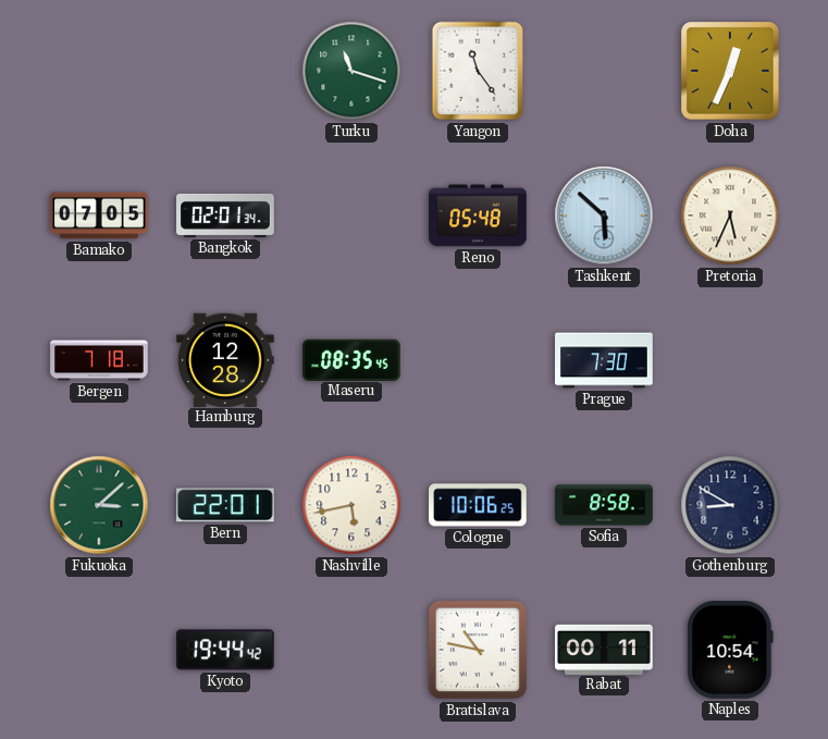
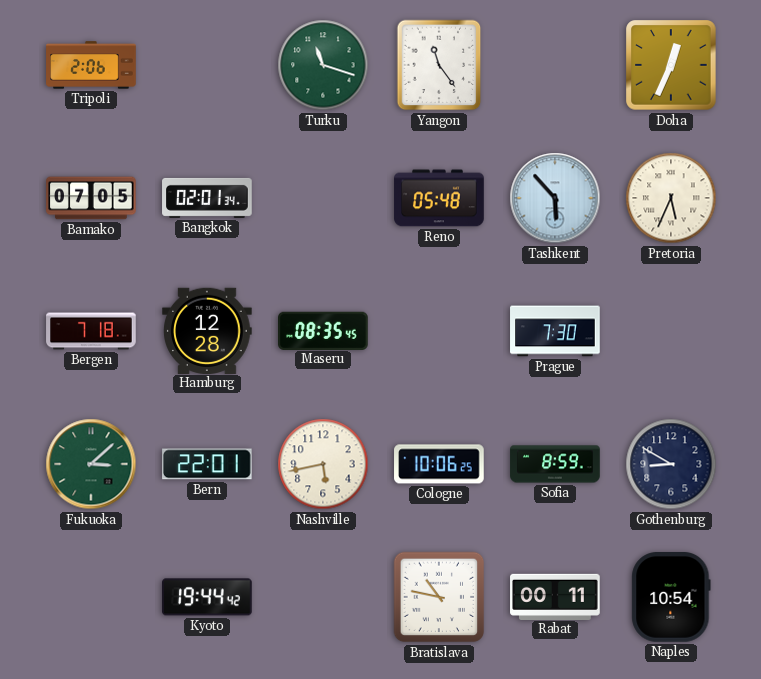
Tripoli: none -> 2:06
Tashkent: 5:52 -> 5:53
Sofia: 8:58 -> 8:59
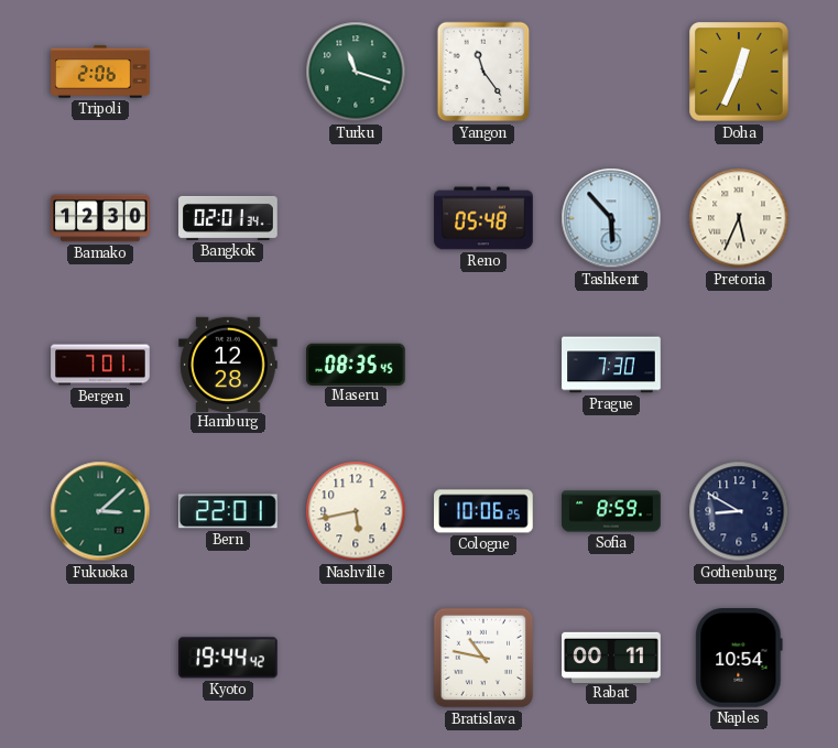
Bamako: 07:05 -> 12:30
Bergen: 7:18 -> 7:01
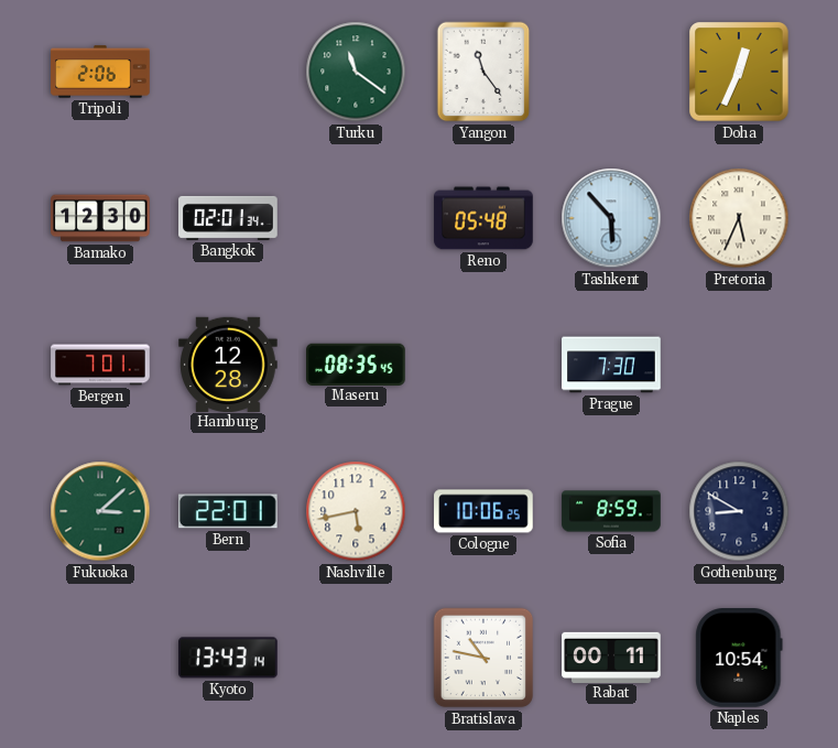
Turku: 11:18 -> 11:21
Kyoto: 19:44 -> 13:43
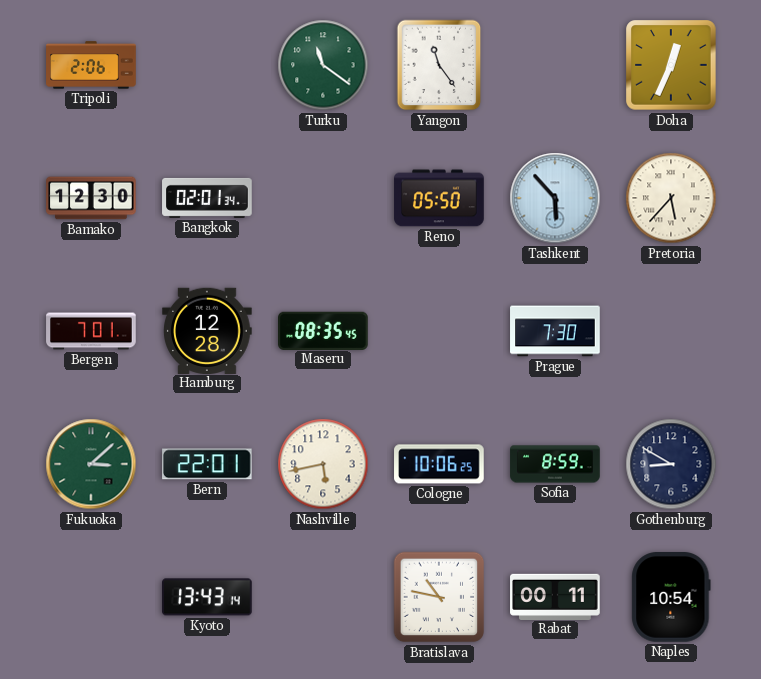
Reno: 05:48 -> 05:50
Pretoria: 5:34 -> 5:37
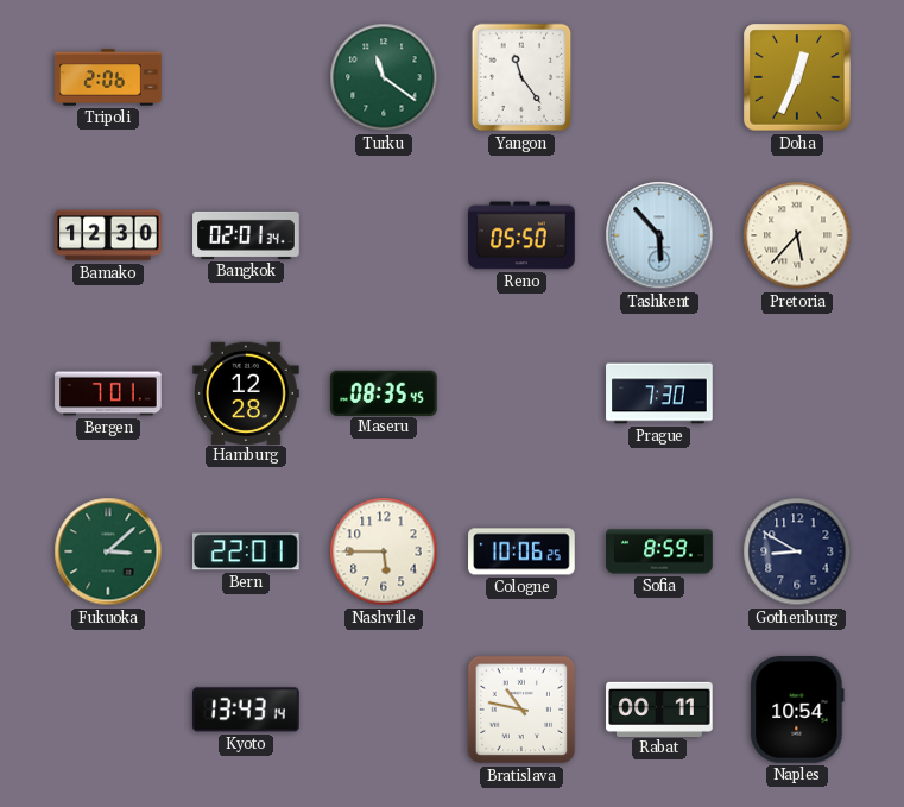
Nashville: 5:43 -> 5:45
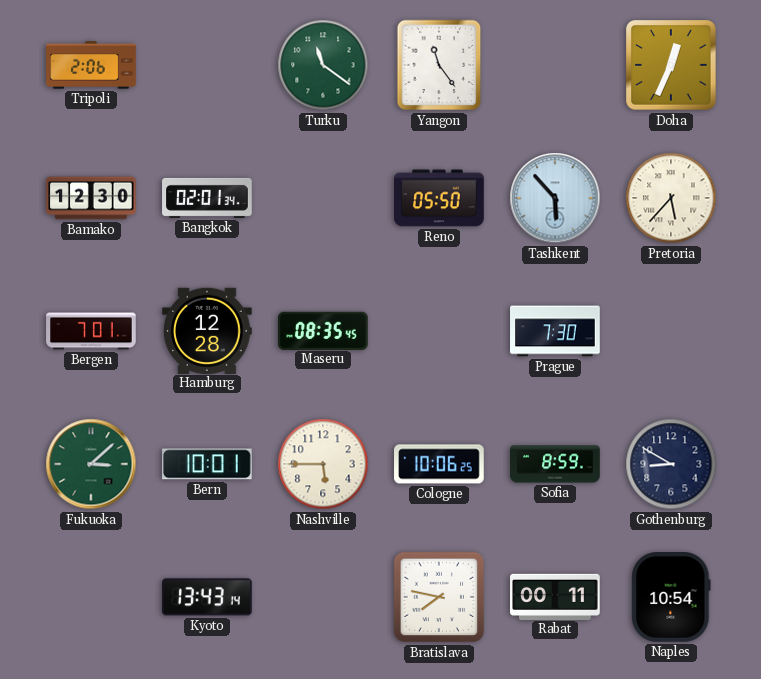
Bern: 22:01 -> 10:01
Bratislava: 10:47 -> 7:47
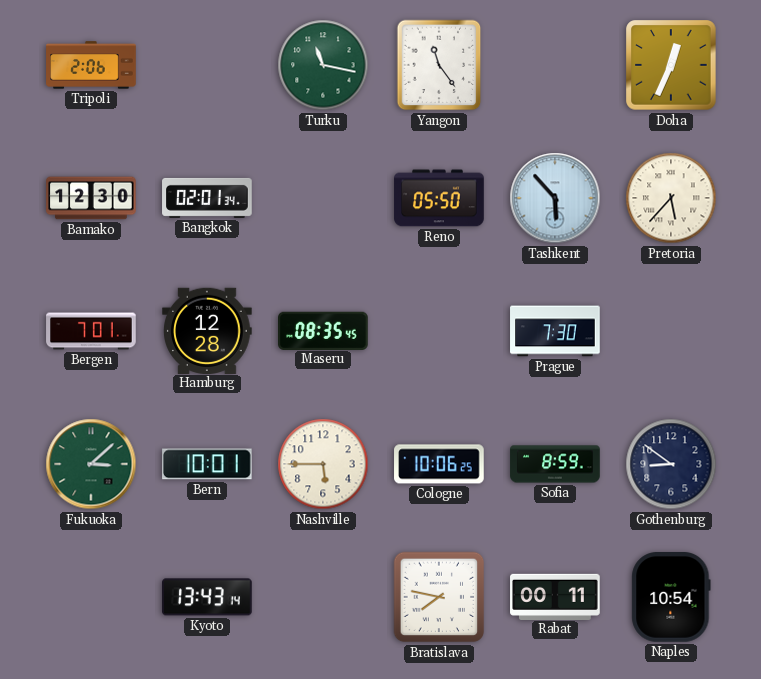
Turku: 11:21 -> 11:17
Gothenburg: 8:50 -> 8:51
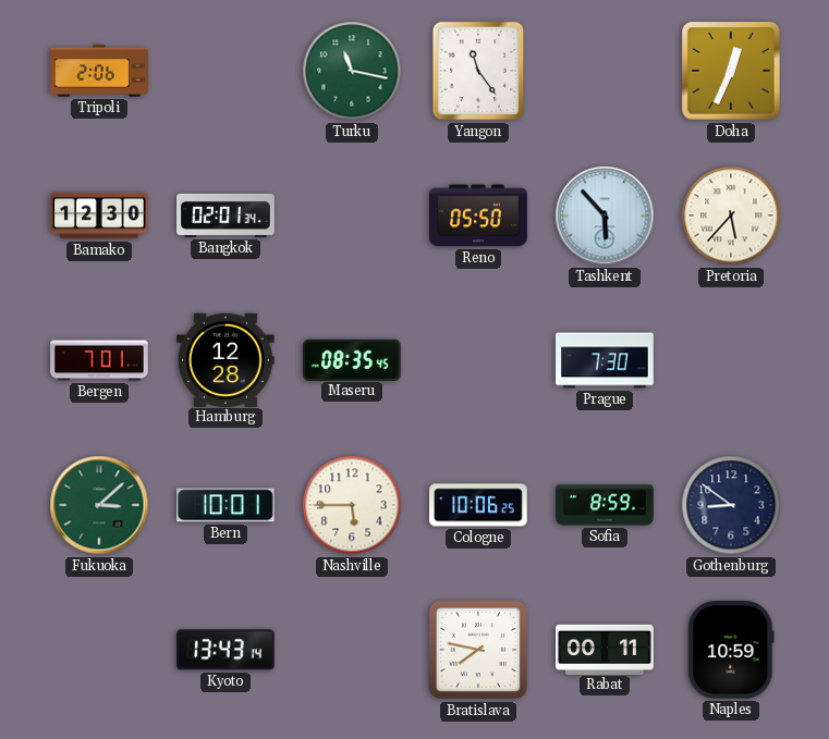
Naples: 10:54 -> 10:59
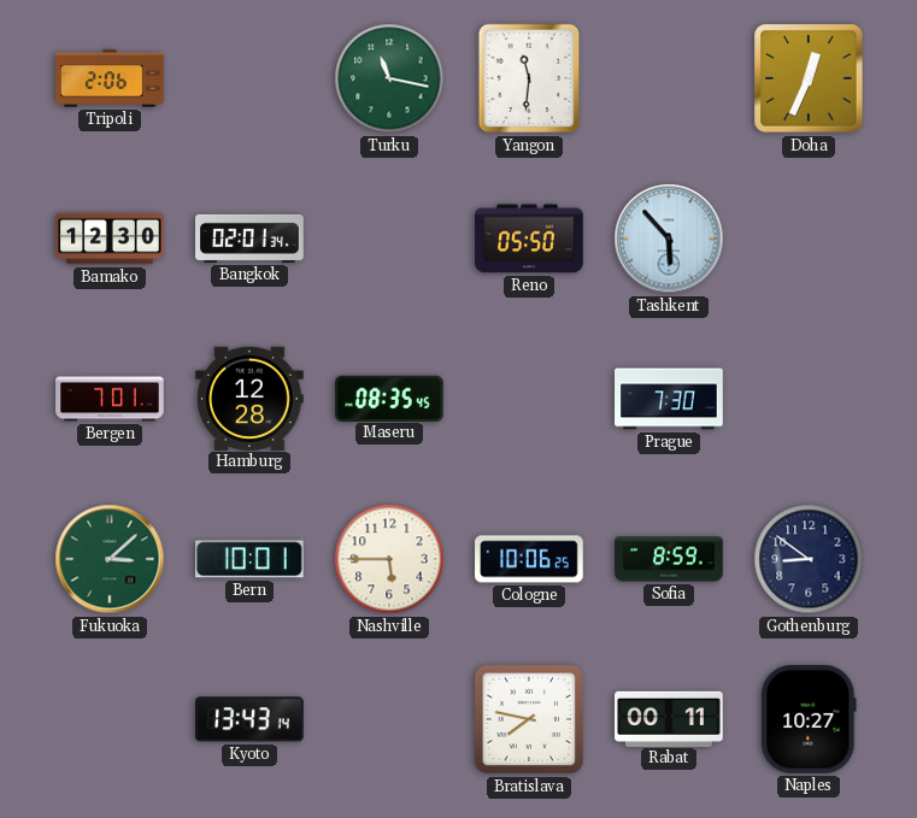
Yangon: 11:24 -> 11:31
Pretoria: 5:37 -> none
Naples: 10:59 -> 10:27
